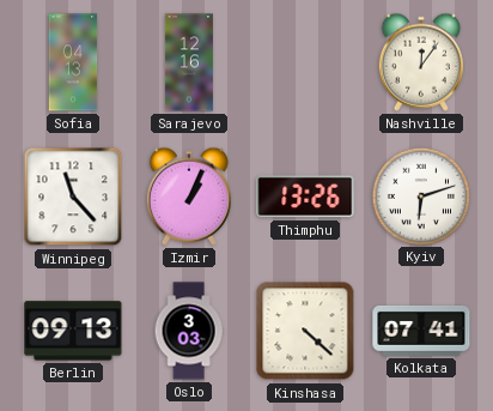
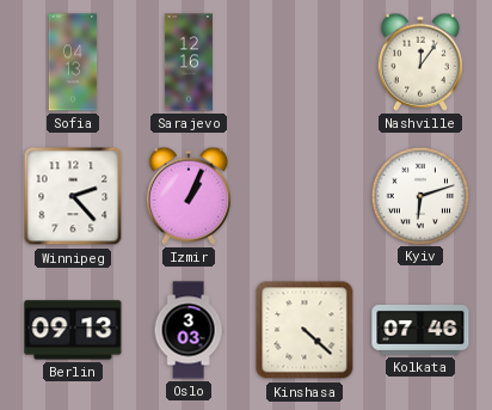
Winnipeg: 11:23 -> 2:23
Thimphu: 13:26 -> none
Kolkata: 07:41 -> 07:46
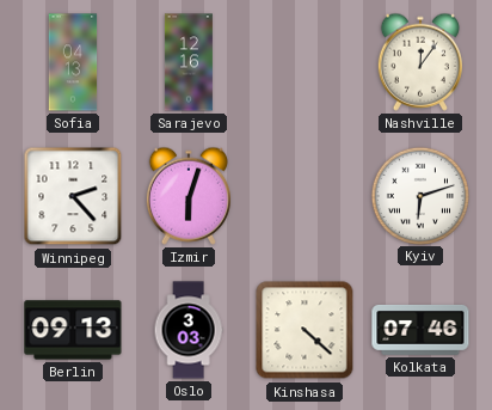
Izmir: 1:04 -> 6:03
